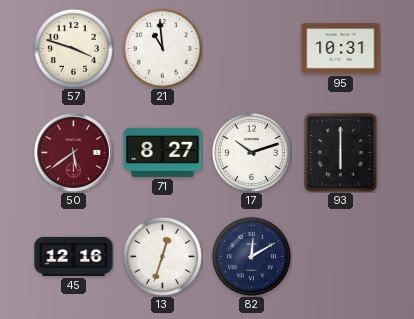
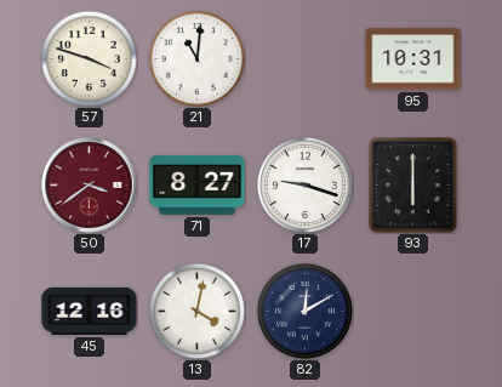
21: 10:59 -> 11:01
50: 5:39 -> 3:39
17: 10:12 -> 9:18
13: 12:33 -> 4:02
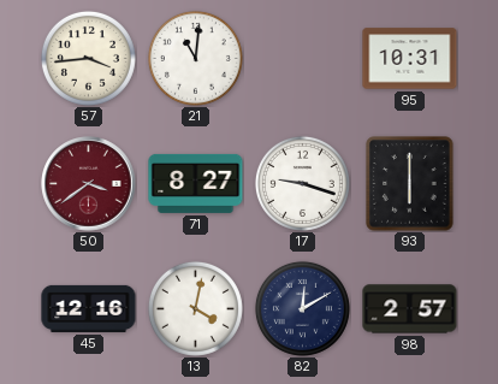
57: 3:48 -> 3:44
98: none -> 2:57
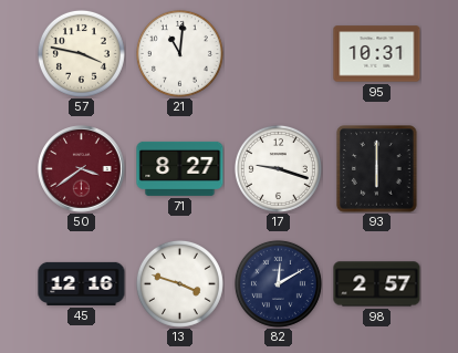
57: 3:44 -> 3:47
13: 4:02 -> 3:48
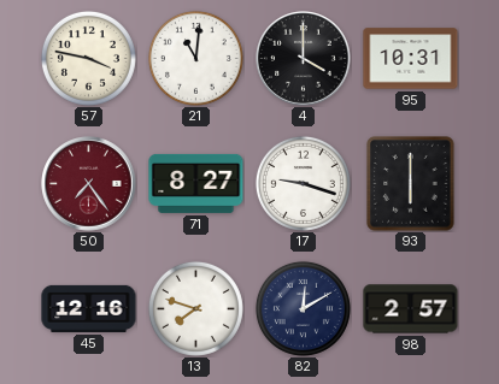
4: none -> 4:00
50: 3:39 -> 7:24
13: 3:48 -> 7:48
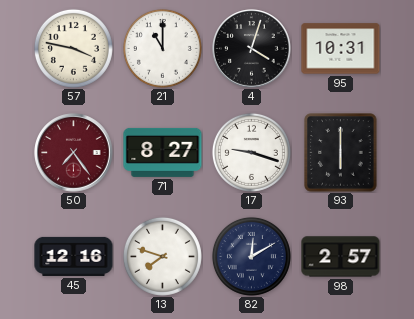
21: 11:01 -> 11:00
4: 4:00 -> 4:03
